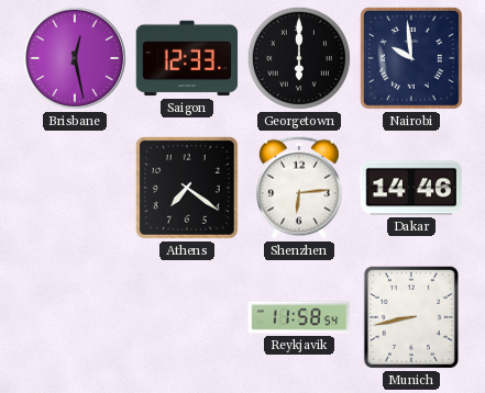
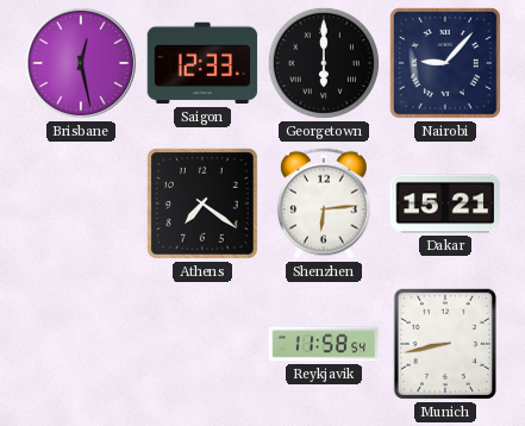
Nairobi: 9:59 -> 9:07
Dakar: 14:46 -> 15:21
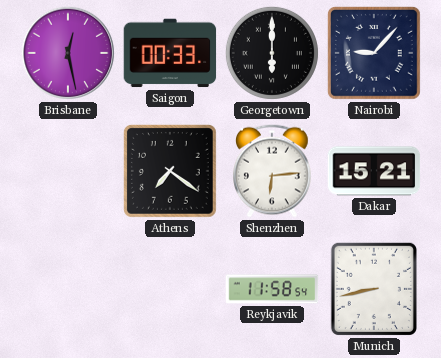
Saigon: 12:33 -> 00:33
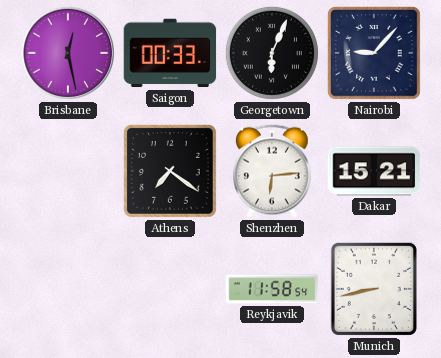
Georgetown: 6:00 -> 6:04
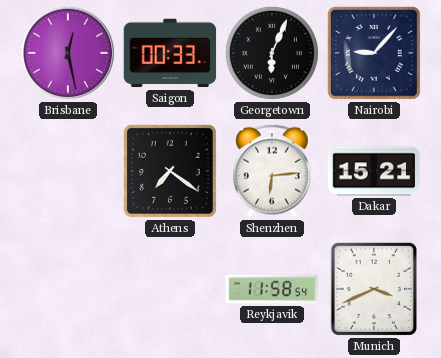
Munich: 8:43 -> 3:41
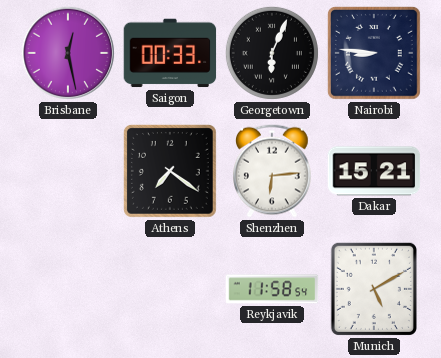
Nairobi: 9:07 -> 8:46
Munich: 3:41 -> 5:10
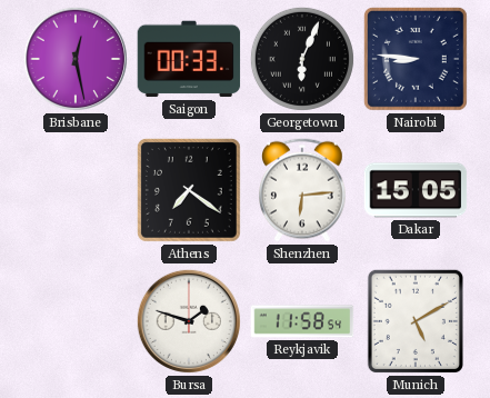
Dakar: 15:21 -> 15:05
Bursa: none -> 1:48
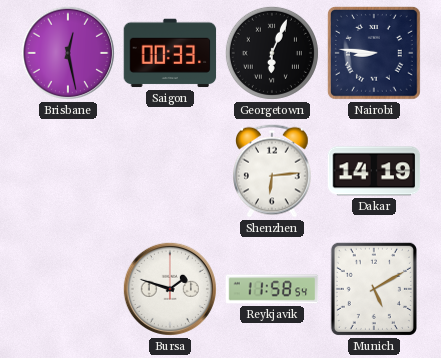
Athens: 7:21 -> none
Dakar: 15:05 -> 14:19
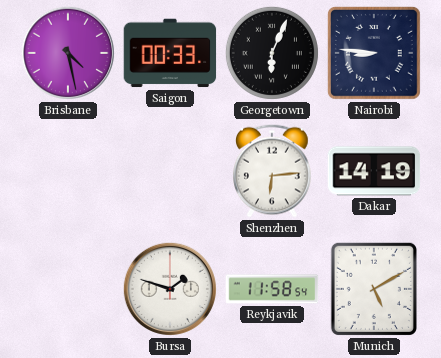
Brisbane: 12:28 -> 4:28
